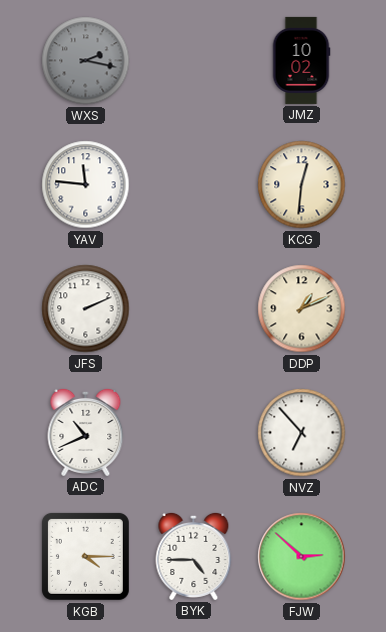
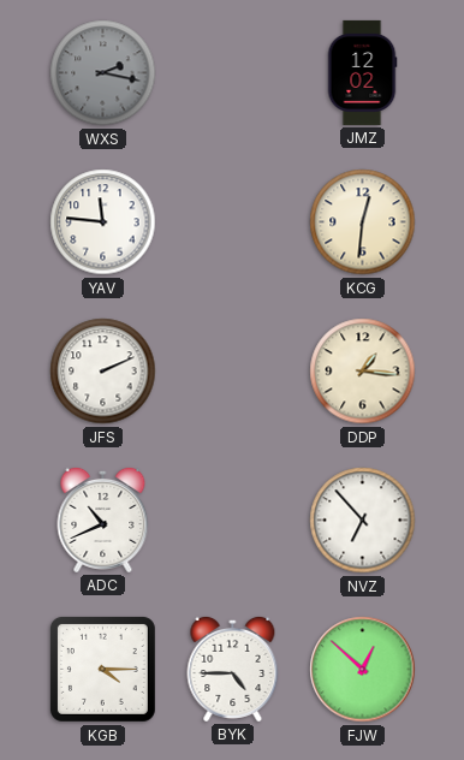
JMZ: 10:02 -> 12:02
DDP: 1:11 -> 1:16
FJW: 2:52 -> 12:52
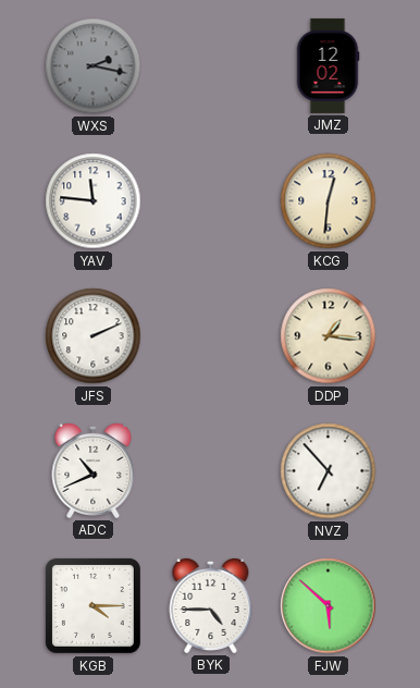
FJW: 12:52 -> 5:52
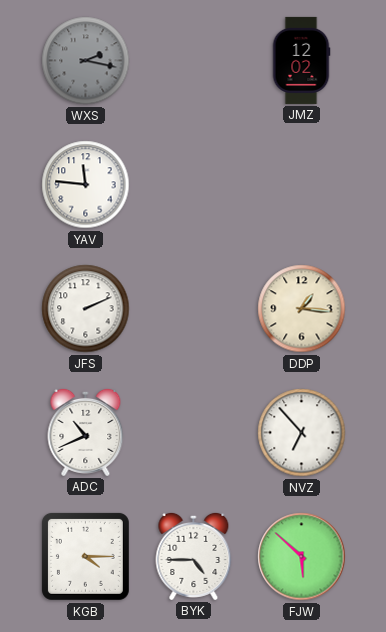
KCG: 12:31 -> none
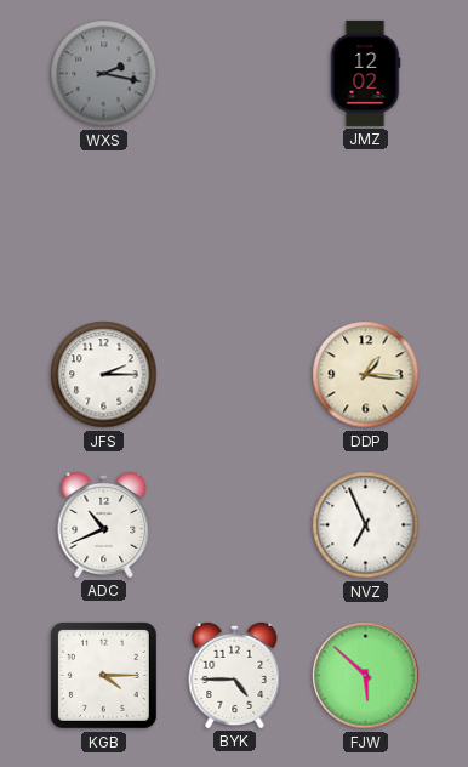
YAV: 11:46 -> none
JFS: 2:11 -> 2:15
NVZ: 6:53 -> 6:56
